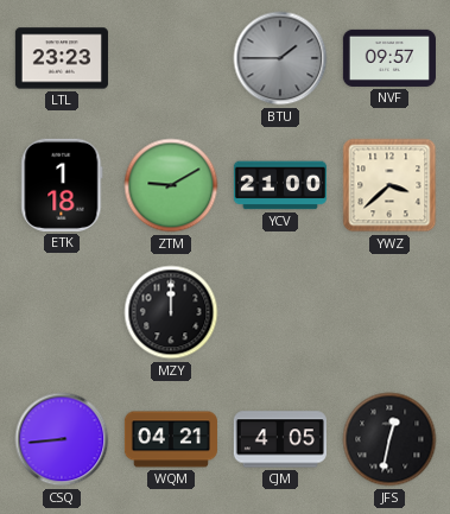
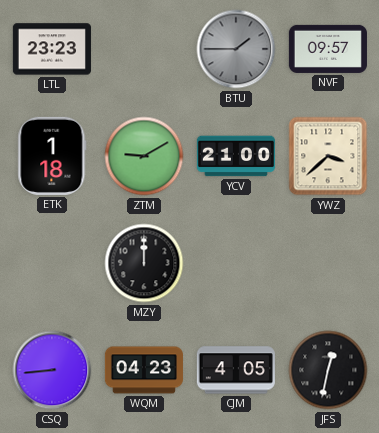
WQM: 04:21 -> 04:23
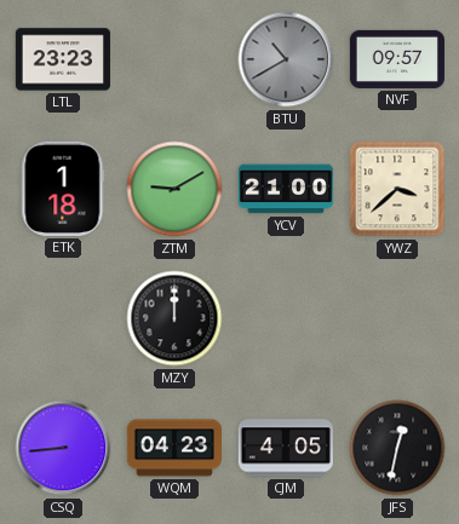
BTU: 1:45 -> 10:40
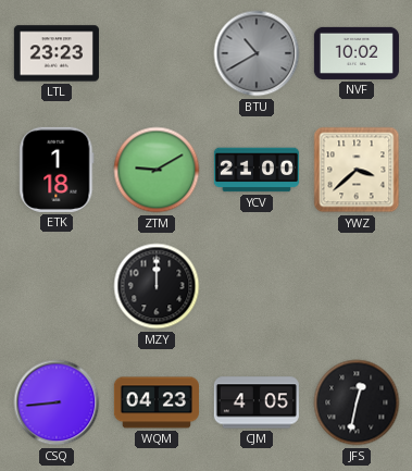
NVF: 09:57 -> 10:02
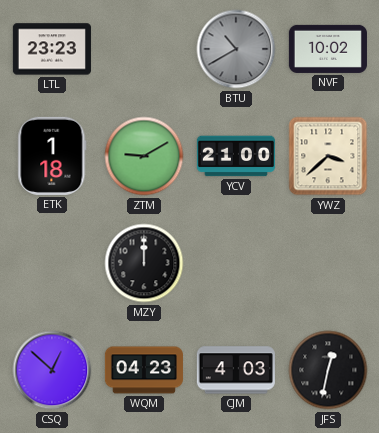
CSQ: 8:44 -> 12:52
CJM: 4:05 -> 4:03
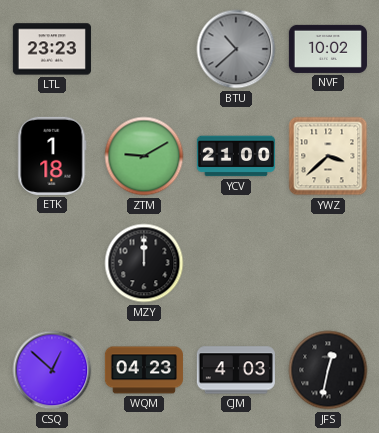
BTU: 10:40 -> 10:38
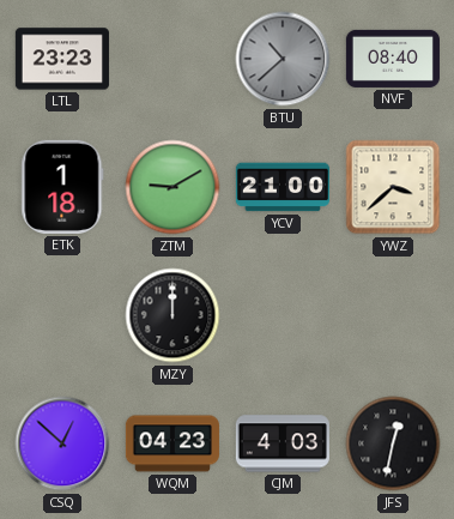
NVF: 10:02 -> 08:40
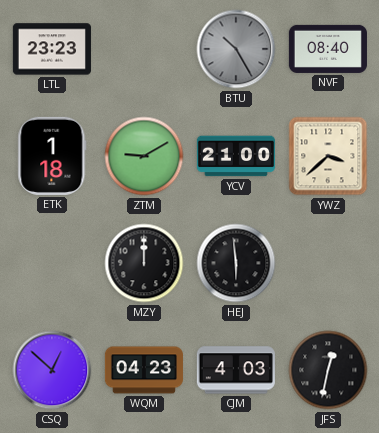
BTU: 10:38 -> 10:25
HEJ: none -> 5:59
